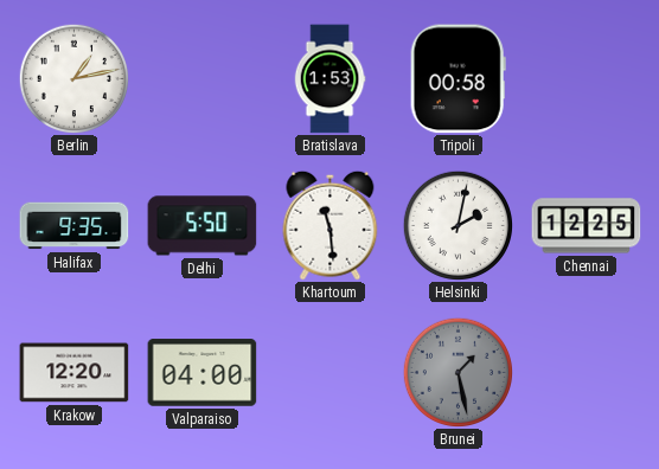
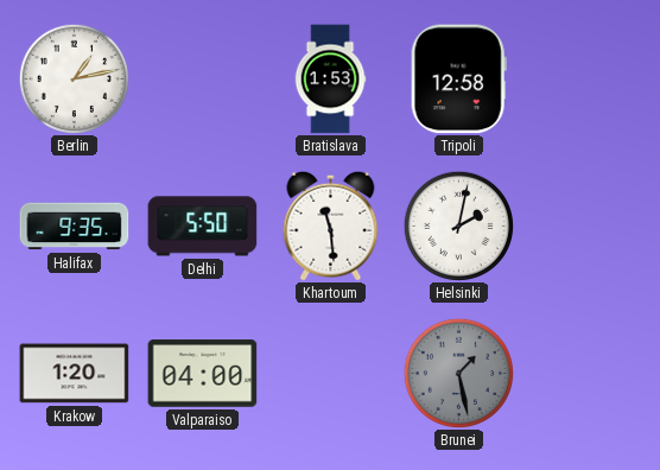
Tripoli: 00:58 -> 12:58
Chennai: 12:25 -> none
Krakow: 12:20 -> 1:20
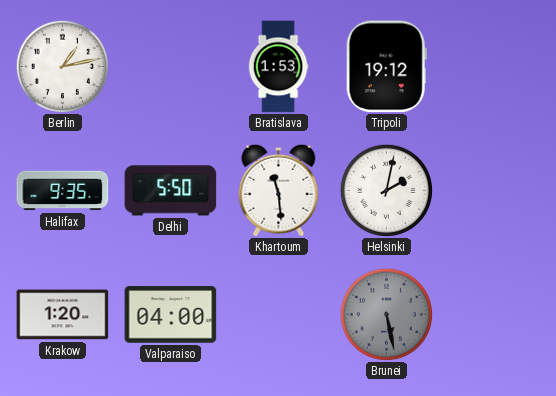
Tripoli: 12:58 -> 19:12
Brunei: 1:28 -> 5:28
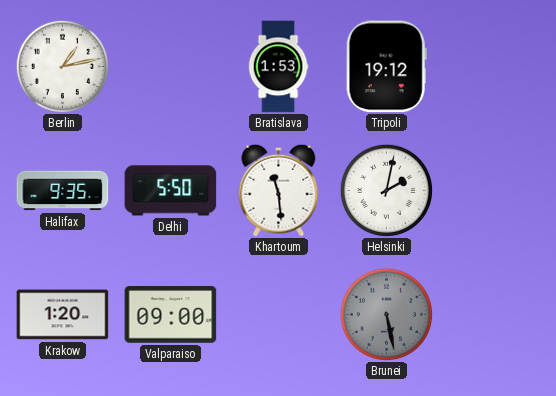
Valparaiso: 04:00 -> 09:00
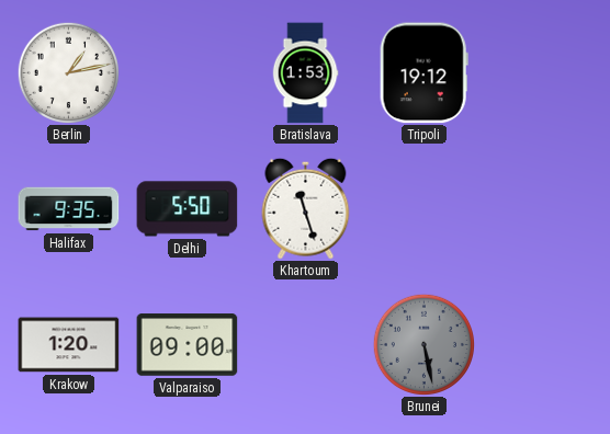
Khartoum: 11:29 -> 11:27
Helsinki: 2:02 -> none
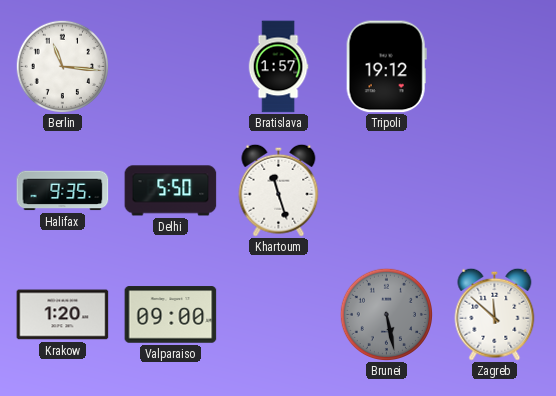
Berlin: 1:13 -> 11:16
Bratislava: 1:53 -> 1:57
Zagreb: none -> 11:52
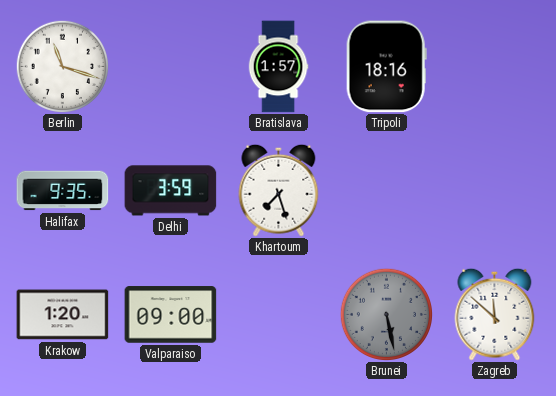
Berlin: 11:16 -> 11:18
Tripoli: 19:12 -> 18:16
Delhi: 5:50 -> 3:59
Khartoum: 11:27 -> 7:27
